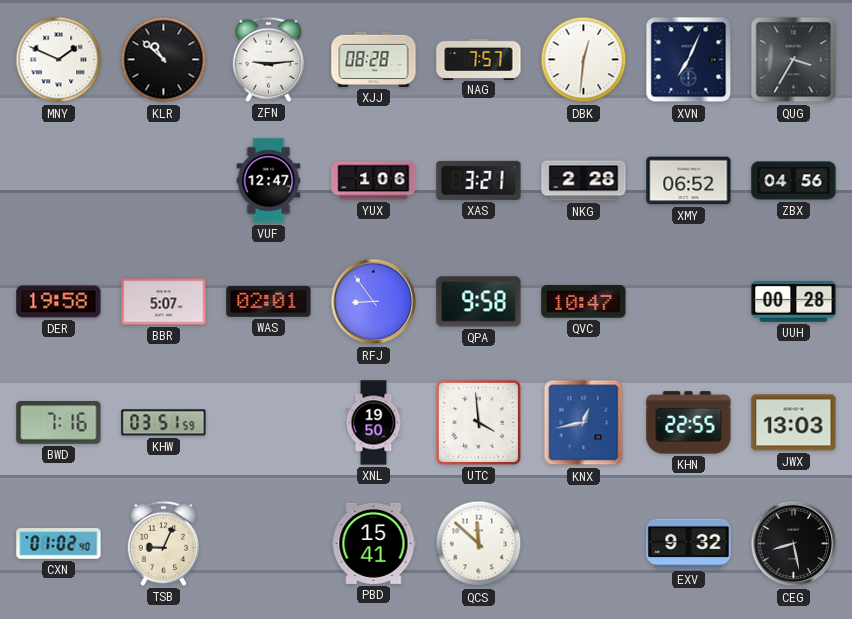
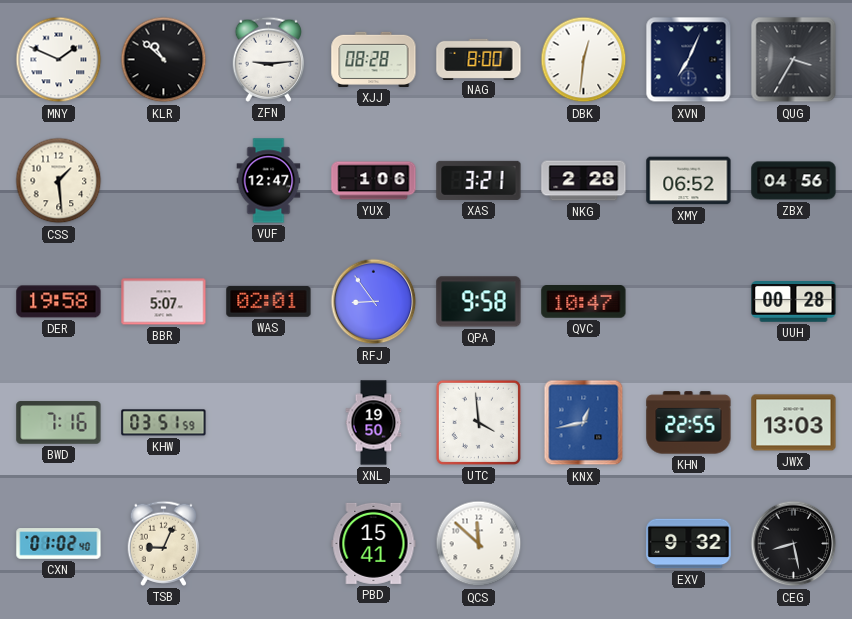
NAG: 7:57 -> 8:00
CSS: none -> 1:29
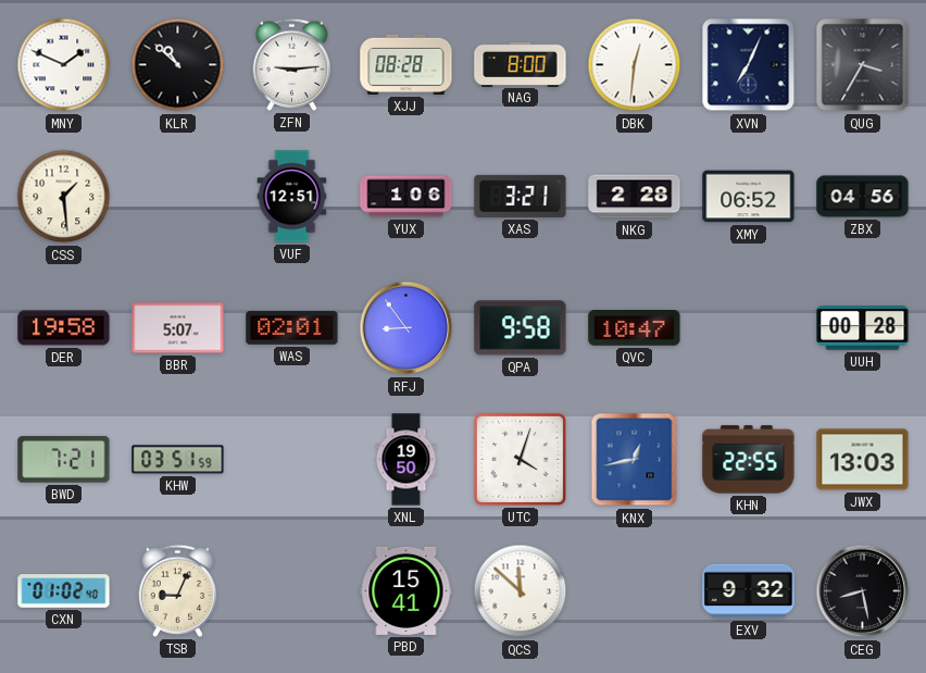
VUF: 12:47 -> 12:51
BWD: 7:16 -> 7:21
UTC: 3:59 -> 4:03
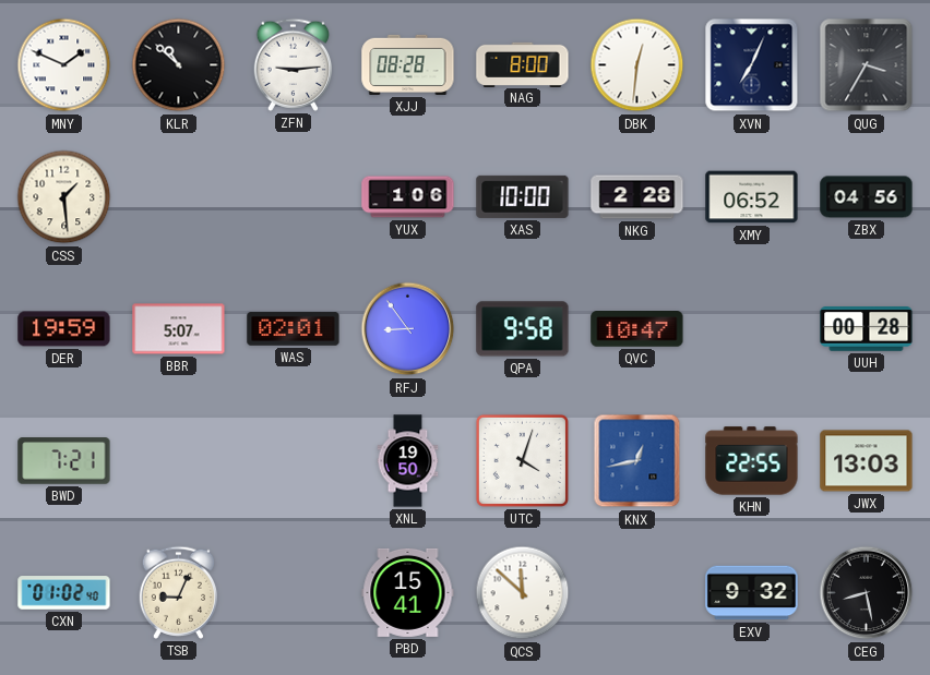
VUF: 12:51 -> none
XAS: 3:21 -> 10:00
DER: 19:58 -> 19:59
KHW: 03:51 -> none
